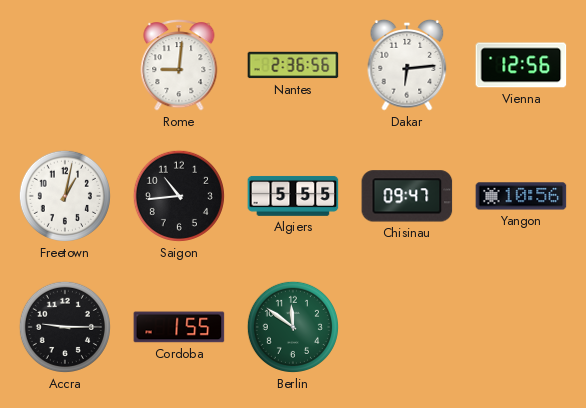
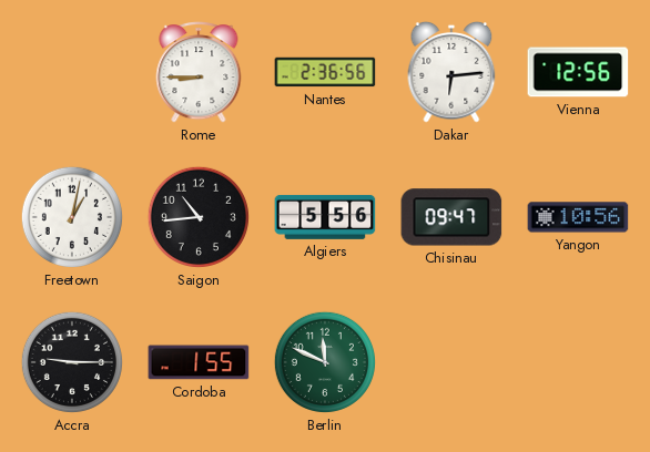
Rome: 9:01 -> 8:45
Algiers: 5:55 -> 5:56
Berlin: 11:51 -> 11:49
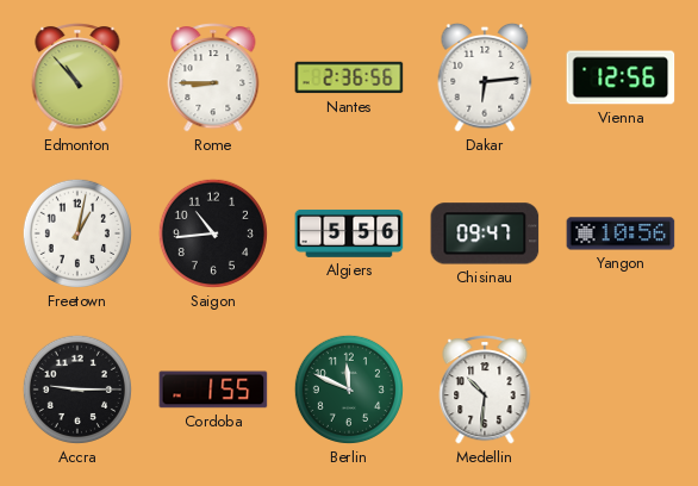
Edmonton: none -> 10:53
Medellin: none -> 10:31
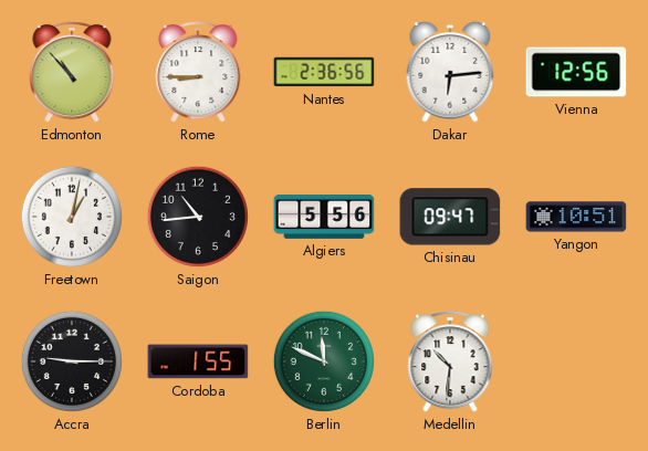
Yangon: 10:56 -> 10:51
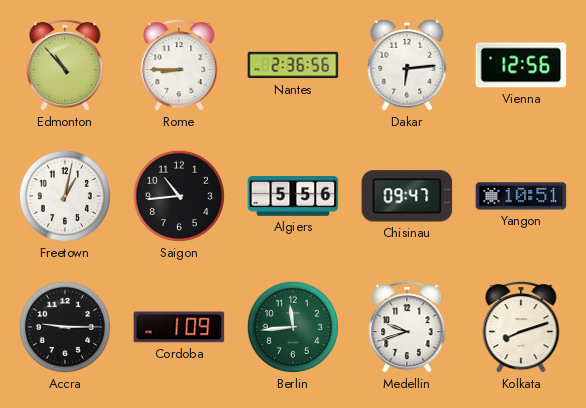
Cordoba: 1:55 -> 1:09
Berlin: 11:49 -> 11:44
Medellin: 10:31 -> 9:42
Kolkata: none -> 8:12
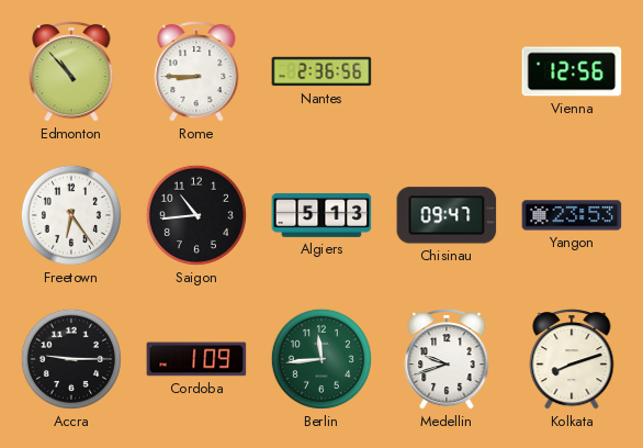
Dakar: 6:14 -> none
Freetown: 1:02 -> 6:24
Algiers: 5:56 -> 5:13
Yangon: 10:51 -> 23:53
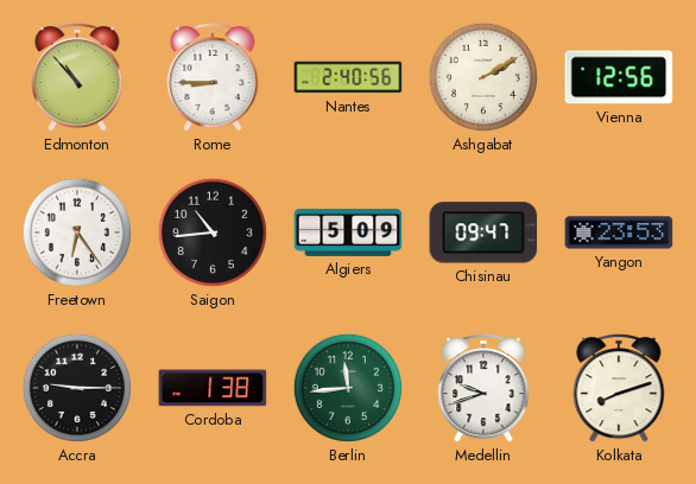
Nantes: 2:36 -> 2:40
Ashgabat: none -> 2:10
Algiers: 5:13 -> 5:09
Cordoba: 1:09 -> 1:38
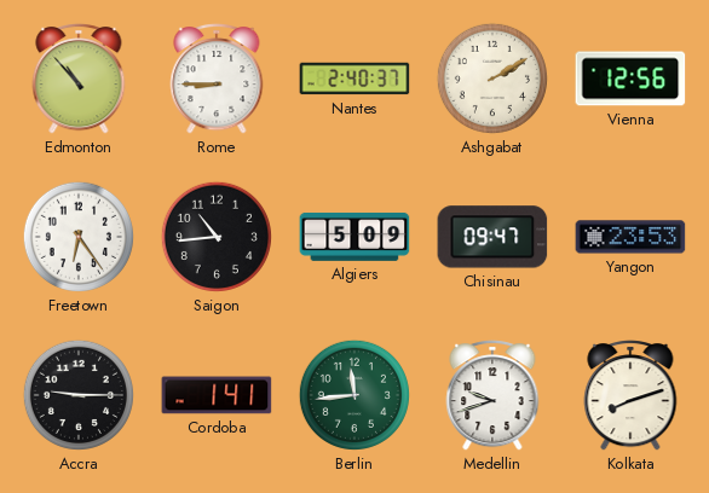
Nantes: 2:40:56 -> 2:40:37
Cordoba: 1:38 -> 1:41
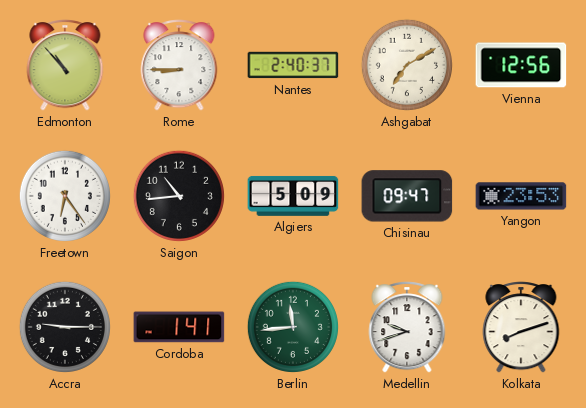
Ashgabat: 2:10 -> 7:10
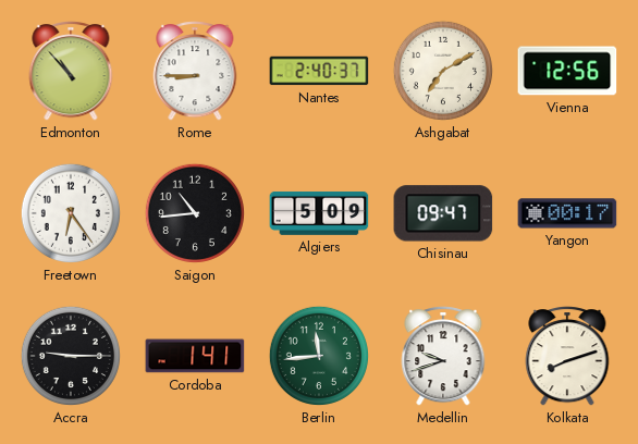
Yangon: 23:53 -> 00:17
